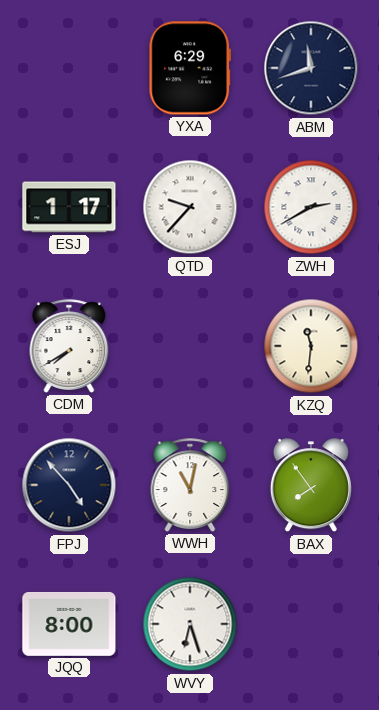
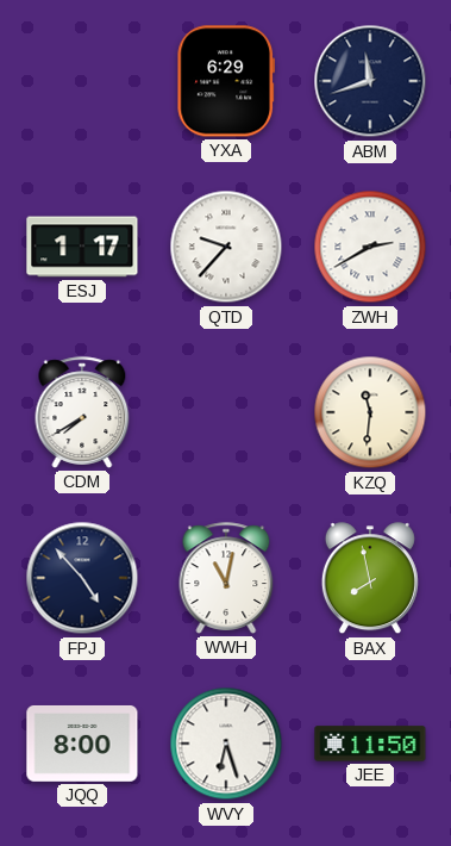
BAX: 7:54 -> 7:58
JEE: none -> 11:50
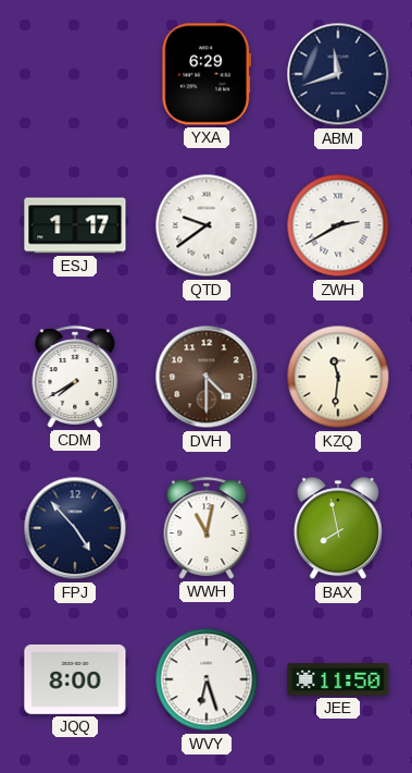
QTD: 9:37 -> 9:39
DVH: none -> 4:30
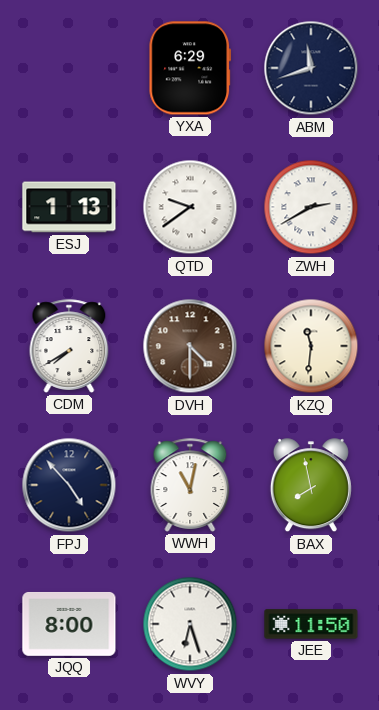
ESJ: 1:17 -> 1:13
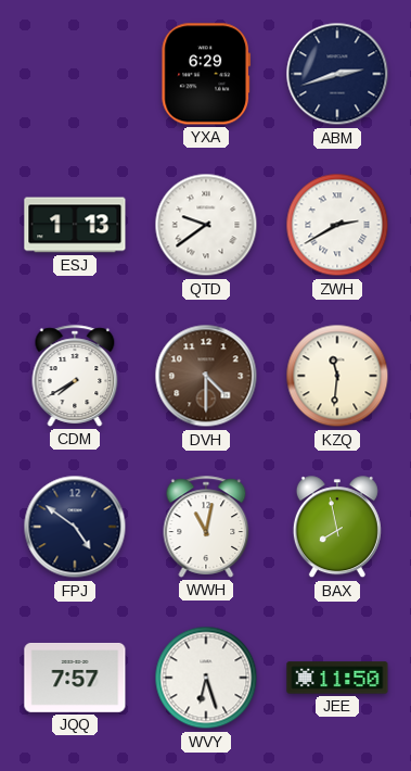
ABM: 11:42 -> 2:42
FPJ: 4:53 -> 4:51
JQQ: 8:00 -> 7:57
